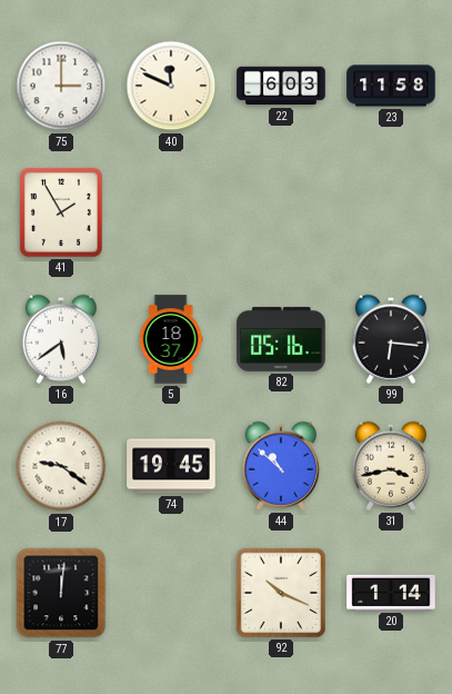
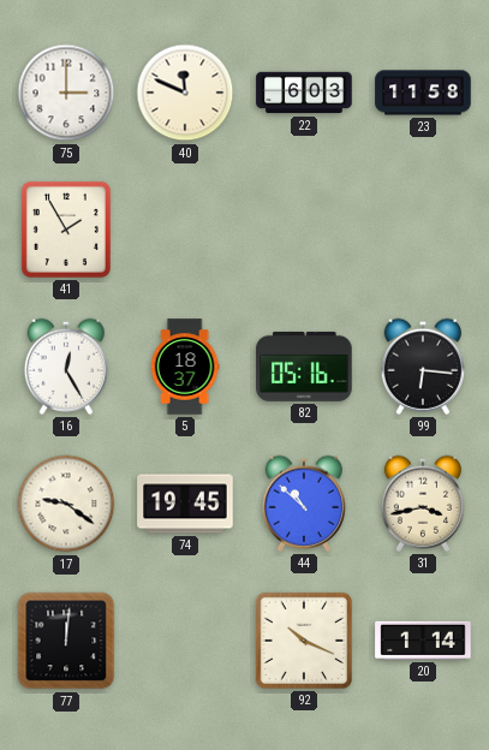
16: 5:39 -> 12:25
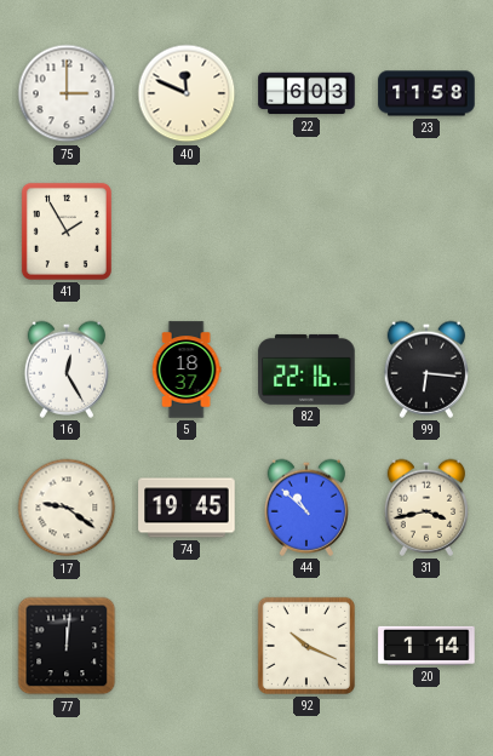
82: 05:16 -> 22:16
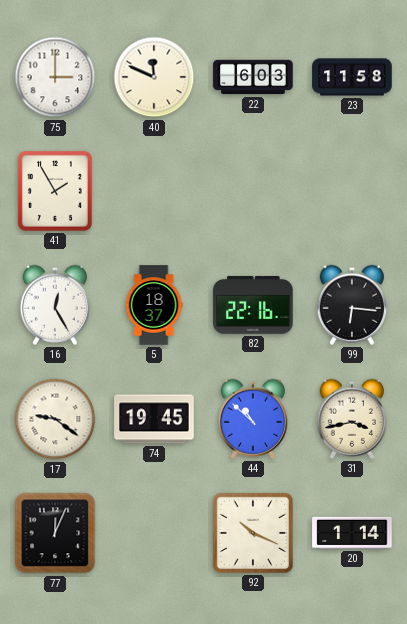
77: 12:01 -> 12:04
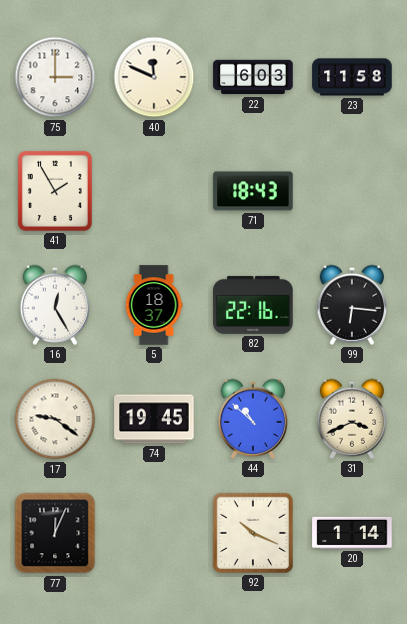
71: none -> 18:43
31: 3:43 -> 3:41
